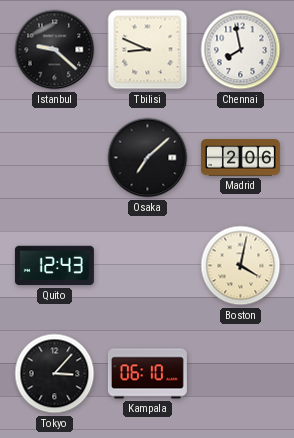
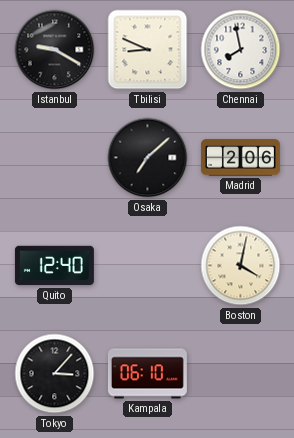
Istanbul: 9:22 -> 9:20
Quito: 12:43 -> 12:40
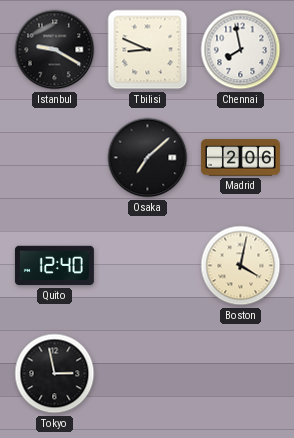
Tokyo: 3:07 -> 2:58
Kampala: 06:10 -> none
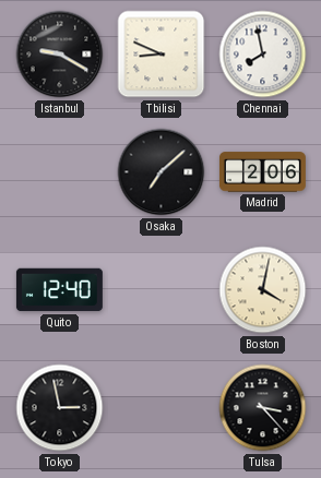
Tulsa: none -> 3:23
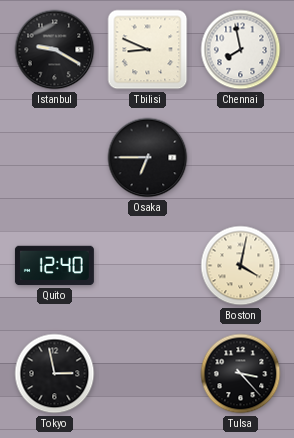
Osaka: 7:08 -> 6:45
Madrid: 2:06 -> none
